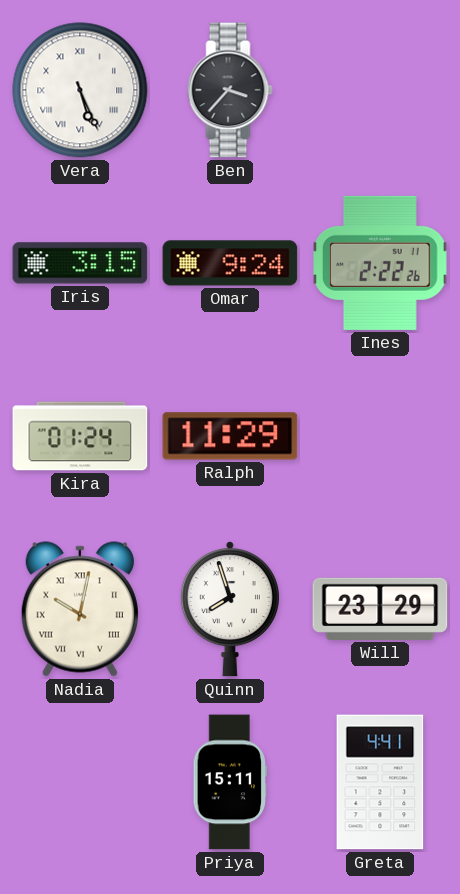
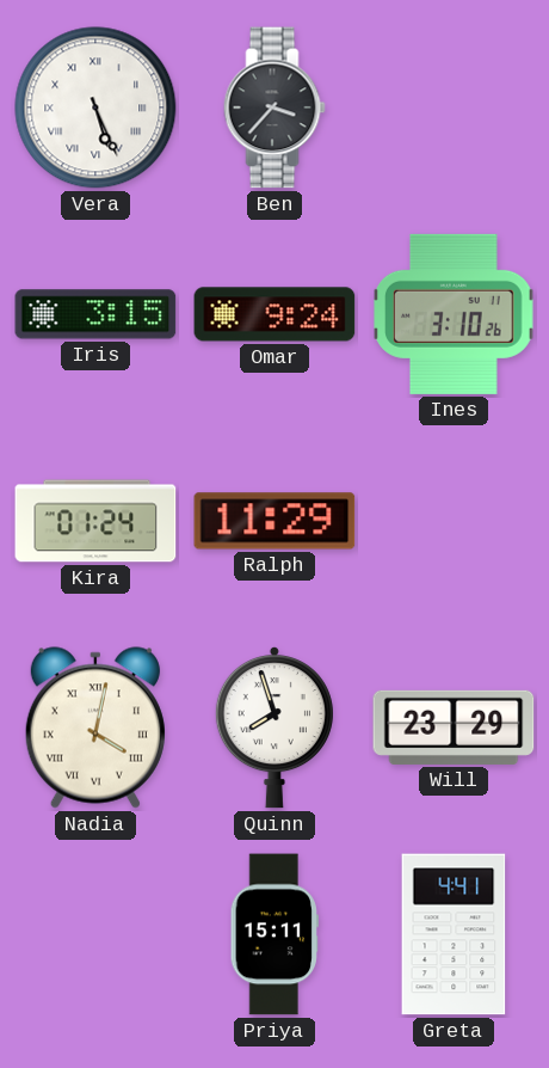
Ines: 2:22 -> 3:10
Nadia: 10:02 -> 4:02
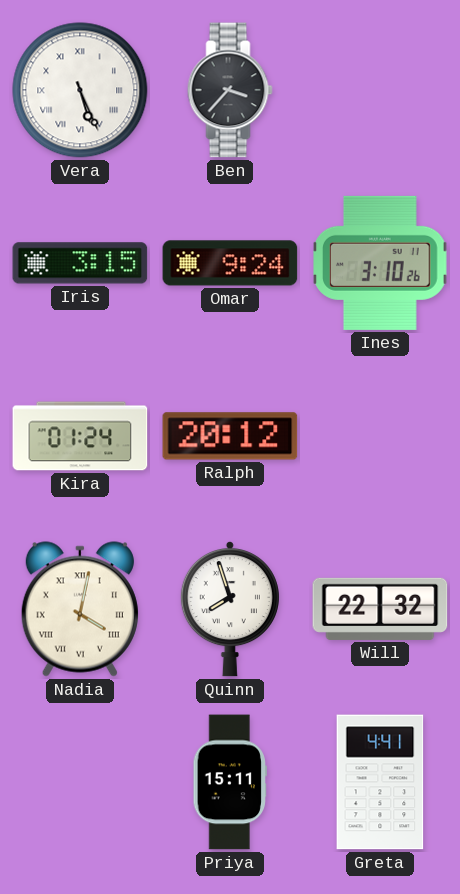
Ralph: 11:29 -> 20:12
Will: 23:29 -> 22:32
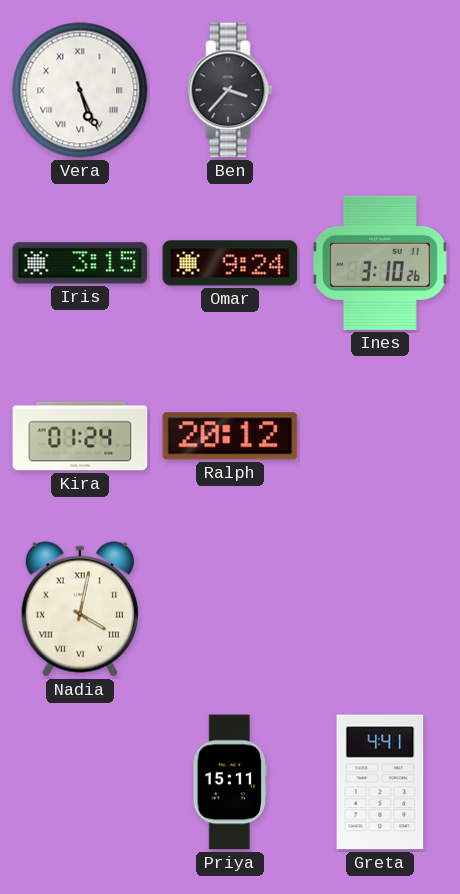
Quinn: 7:57 -> none
Will: 22:32 -> none
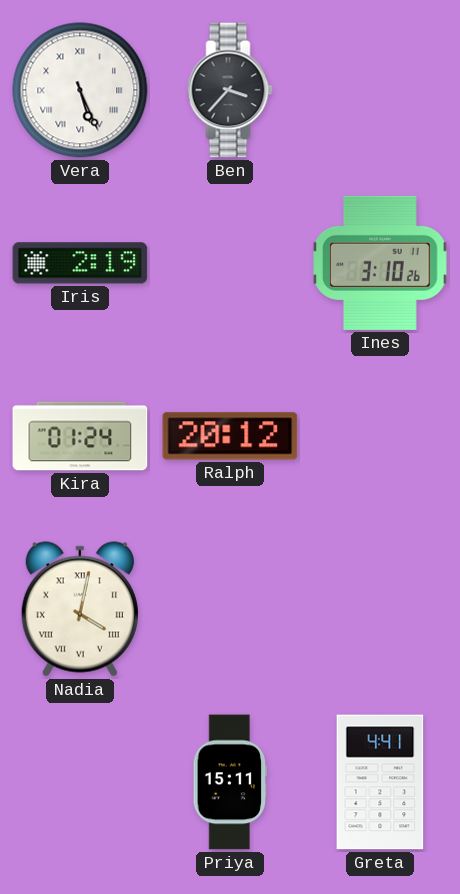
Iris: 3:15 -> 2:19
Omar: 9:24 -> none
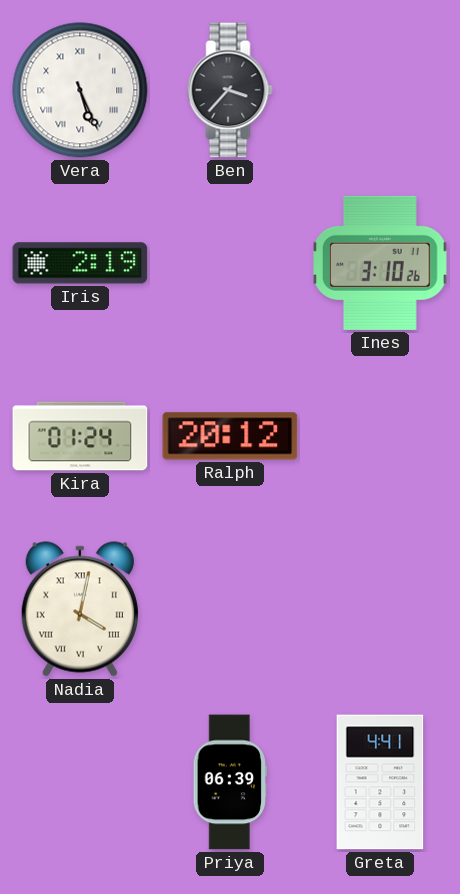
Priya: 15:11 -> 06:39
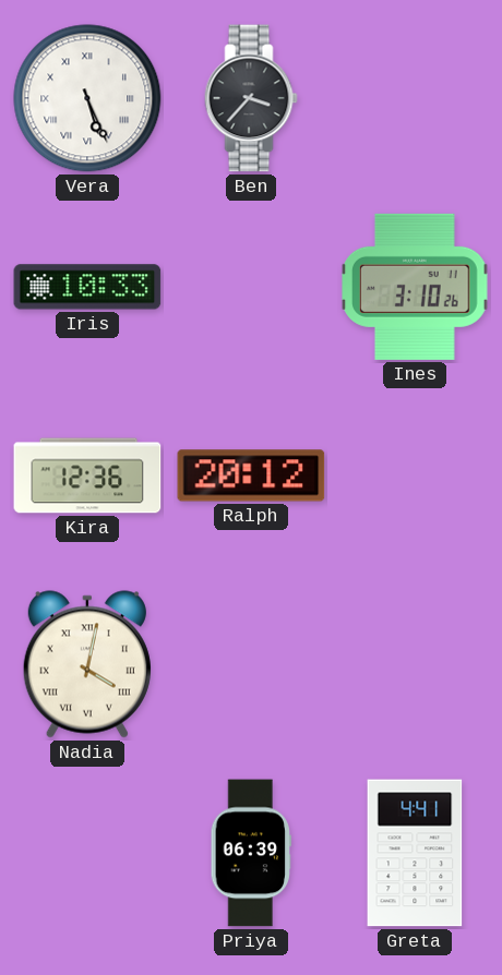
Iris: 2:19 -> 10:33
Kira: 01:24 -> 12:36
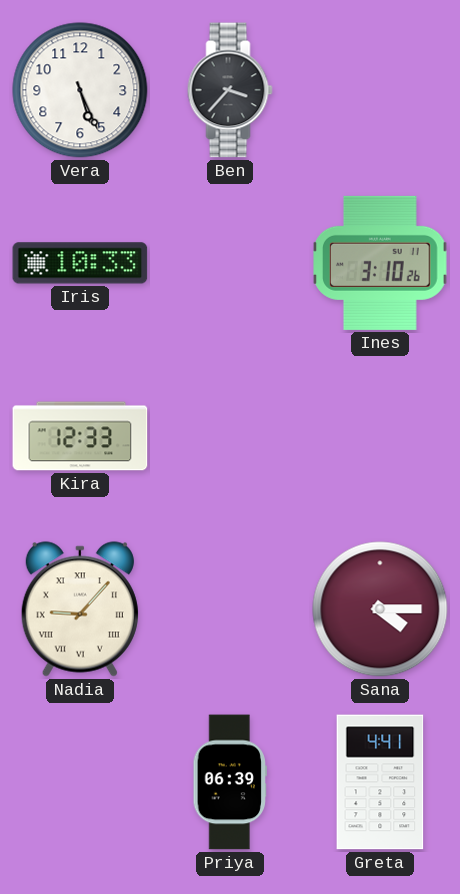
Vera numerals: Roman -> Arabic
Kira: 12:36 -> 12:33
Ralph: 20:12 -> none
Nadia: 4:02 -> 9:07
Sana: none -> 4:15
